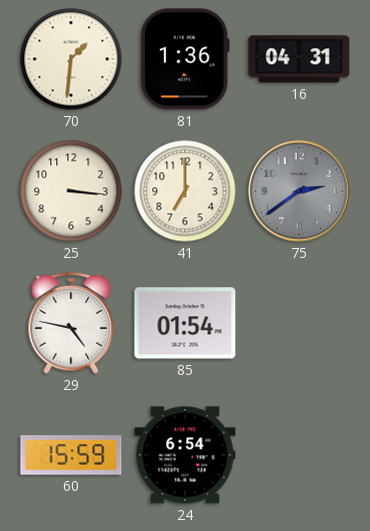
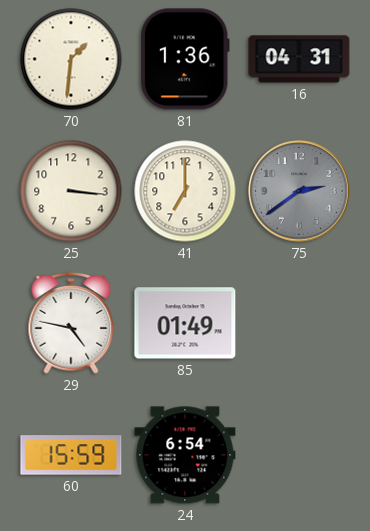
85: 01:54 -> 01:49
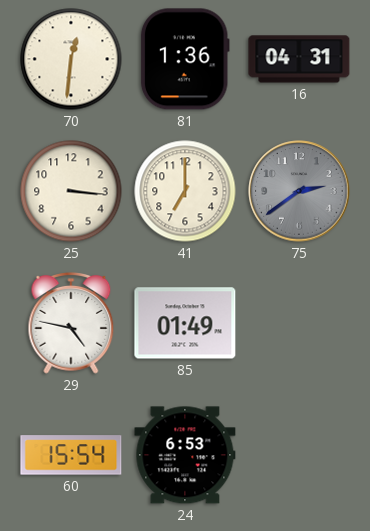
70: 1:31 -> 12:31
60: 15:59 -> 15:54
24: 6:54 -> 6:53
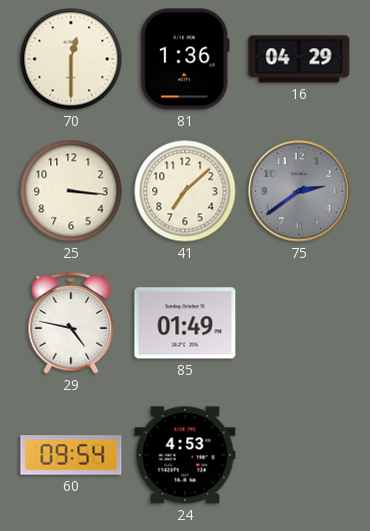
70: 12:31 -> 12:30
16: 04:31 -> 04:29
41: 7:00 -> 7:08
60: 15:54 -> 09:54
24: 6:53 -> 4:53
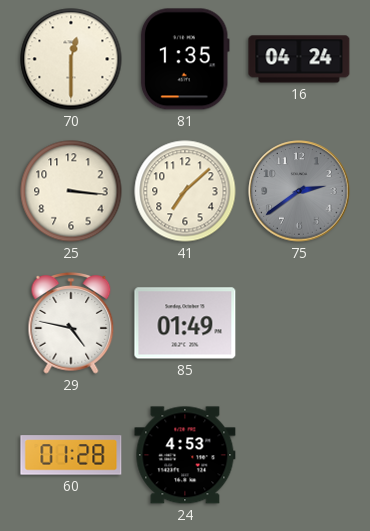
81: 1:36 -> 1:35
16: 04:29 -> 04:24
60: 09:54 -> 01:28
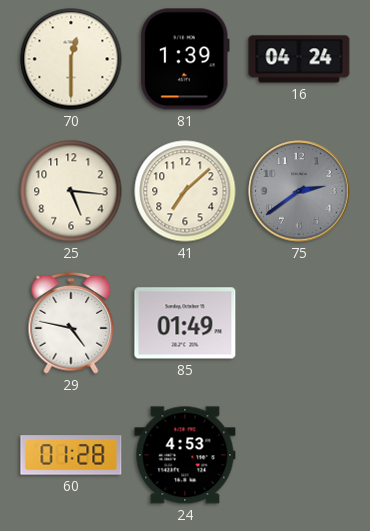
81: 1:35 -> 1:39
25: 3:16 -> 5:16
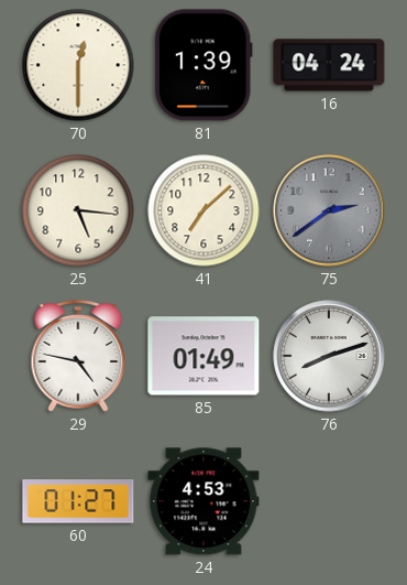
76: none -> 8:12
60: 01:28 -> 01:27
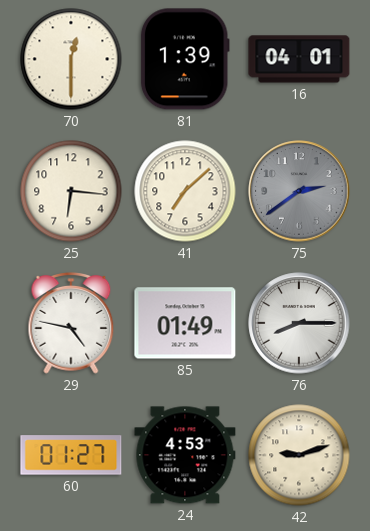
16: 04:24 -> 04:01
25: 5:16 -> 6:16
76: 8:12 -> 8:15
42: none -> 9:12
